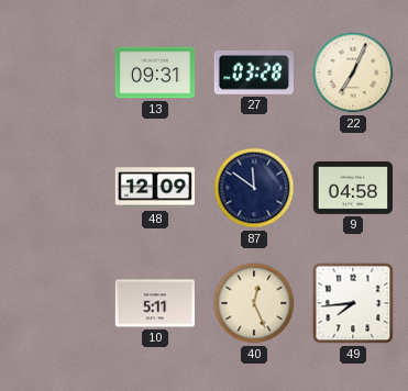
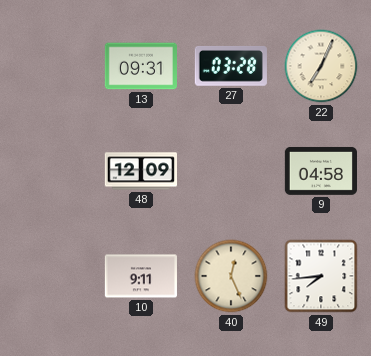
87: 11:51 -> none
10: 5:11 -> 9:11
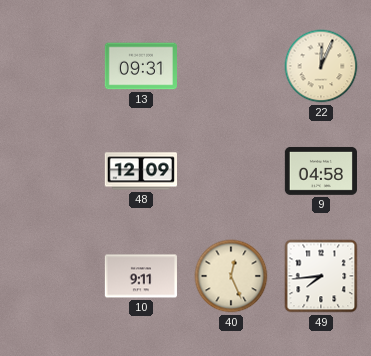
27: 03:28 -> none
22: 7:04 -> 12:04
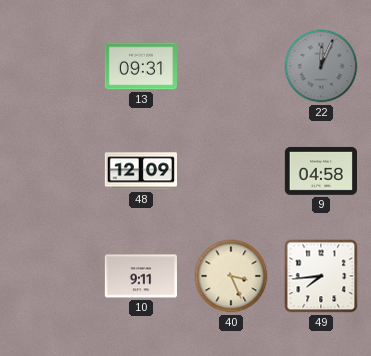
22 dial: cream -> grey
40: 12:26 -> 3:26
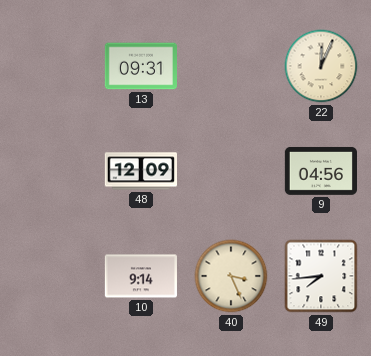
22 dial: grey -> cream
9: 04:58 -> 04:56
10: 9:11 -> 9:14
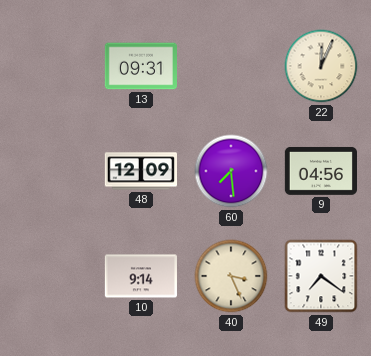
60: none -> 7:29
49: 7:44 -> 7:21
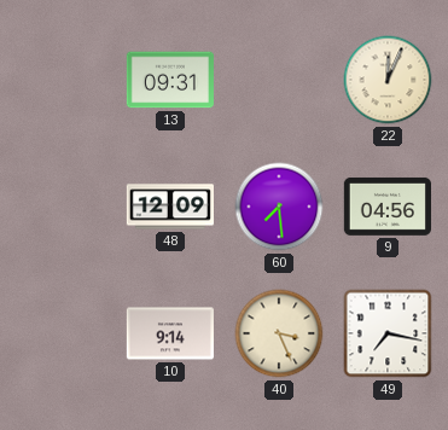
49: 7:21 -> 7:17
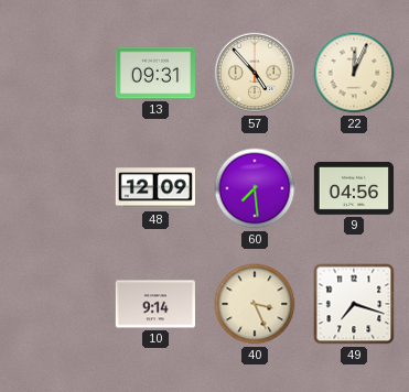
57: none -> 4:53
49: 7:17 -> 7:18
